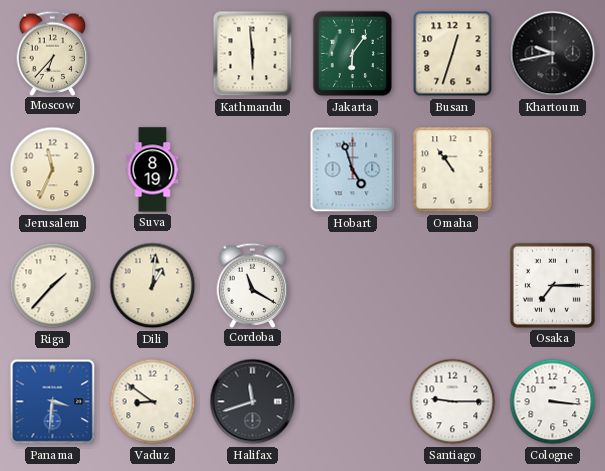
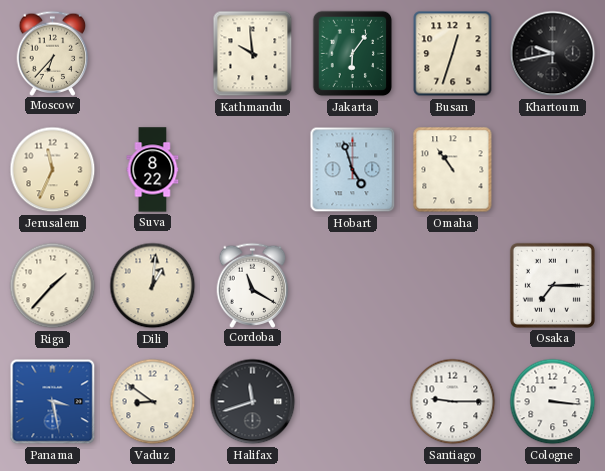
Kathmandu: 5:59 -> 9:59
Suva: 8:19 -> 8:22
Panama: 3:31 -> 3:28
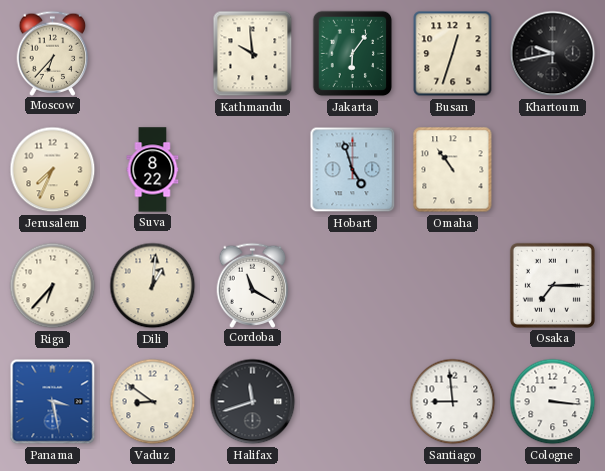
Jerusalem: 11:34 -> 7:34
Riga: 1:37 -> 6:37
Santiago: 9:15 -> 8:59
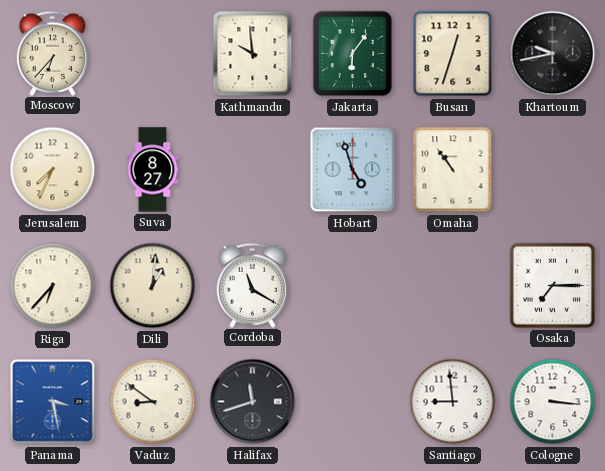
Suva: 8:22 -> 8:27
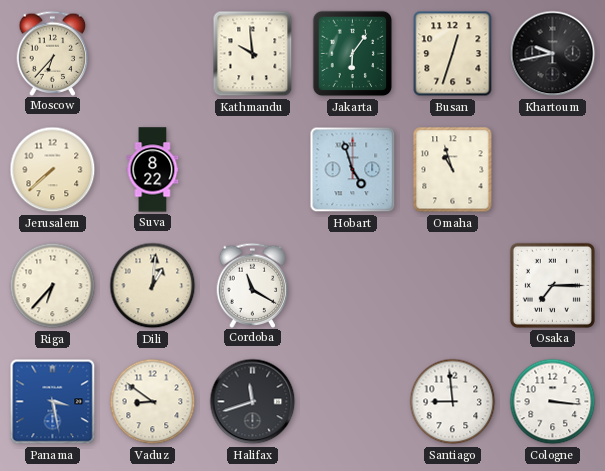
Jerusalem: 7:34 -> 7:38
Suva: 8:27 -> 8:22
Omaha: 10:54 -> 10:57
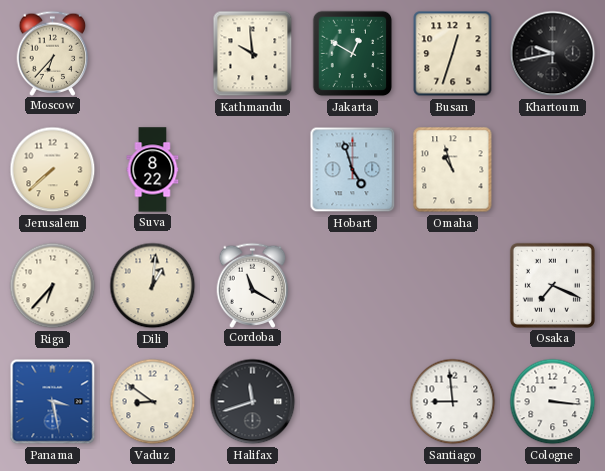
Jakarta: 6:06 -> 12:50
Osaka: 7:15 -> 7:19
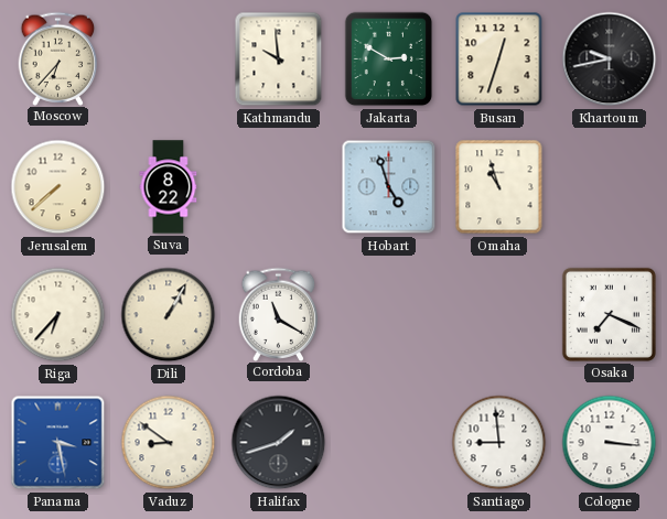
Jakarta: 12:50 -> 2:50
Dili: 1:01 -> 1:05
Halifax: 11:42 -> 1:42
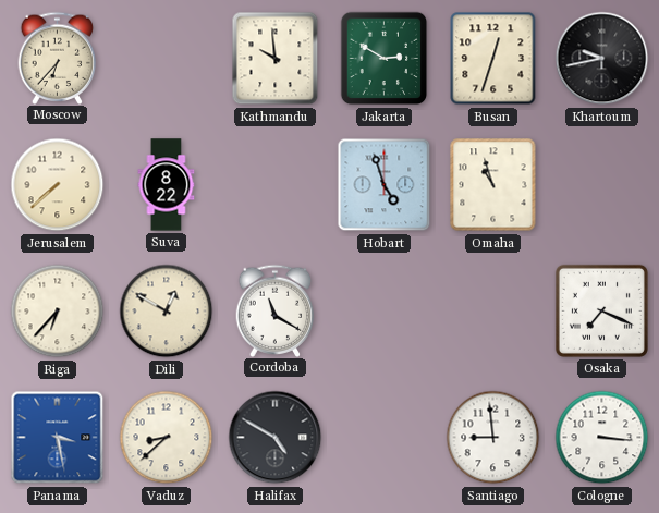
Dili: 1:05 -> 12:50
Vaduz: 8:51 -> 8:38
Halifax: 1:42 -> 4:50
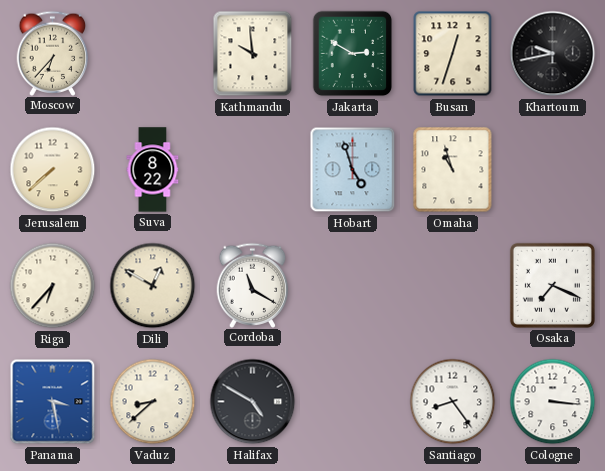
Santiago: 8:59 -> 8:24
